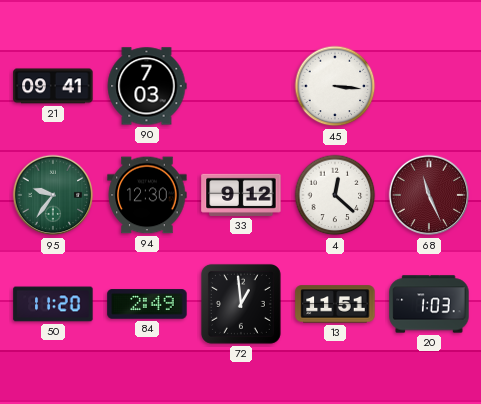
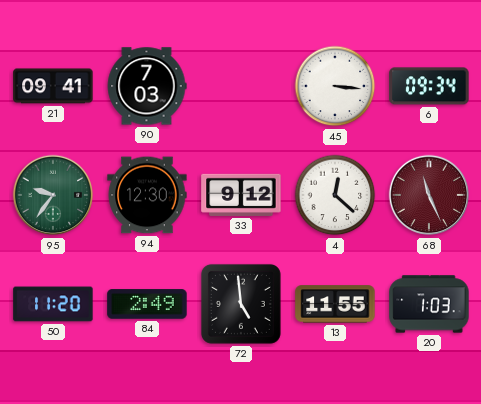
6: none -> 09:34
72: 12:59 -> 4:59
13: 11:51 -> 11:55
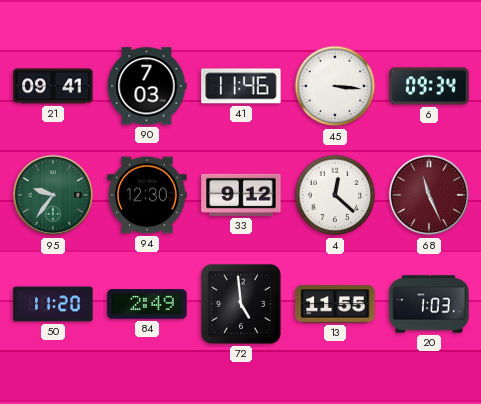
41: none -> 11:46
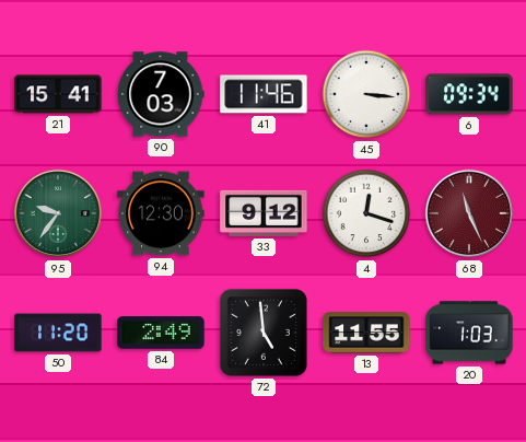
21: 09:41 -> 15:41
4: 12:22 -> 12:18
